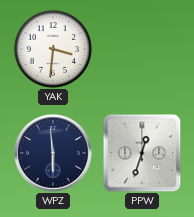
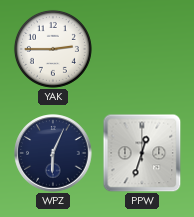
YAK: 3:31 -> 2:45
WPZ: 5:59 -> 6:04
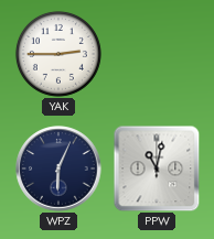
PPW: 12:33 -> 11:02
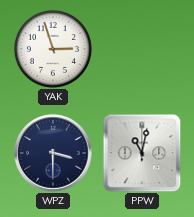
YAK: 2:45 -> 2:57
WPZ: 6:04 -> 3:30
